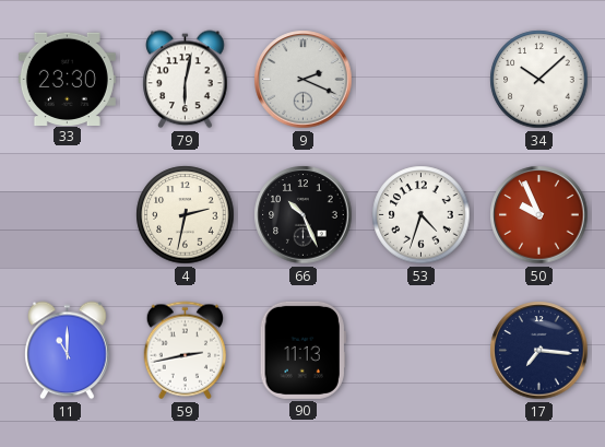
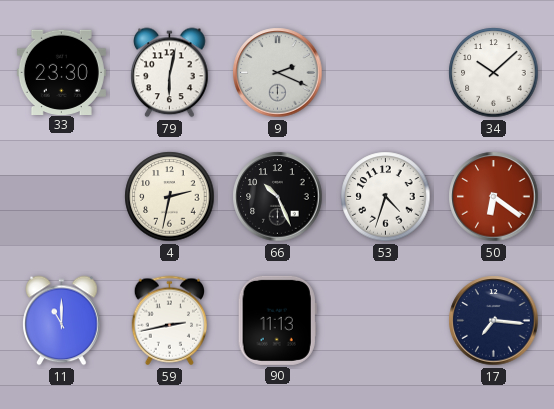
50: 9:56 -> 6:21
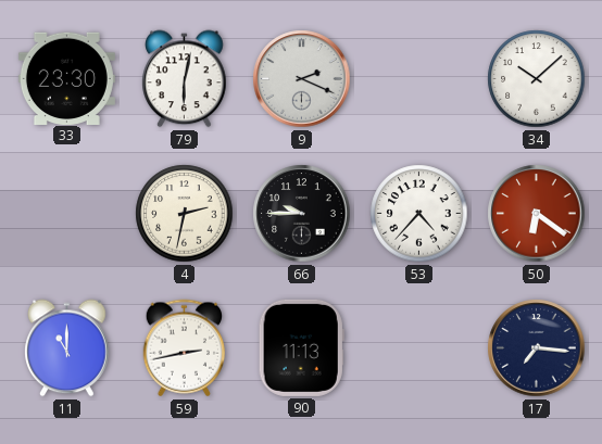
66: 10:26 -> 9:45
53: 4:33 -> 4:37
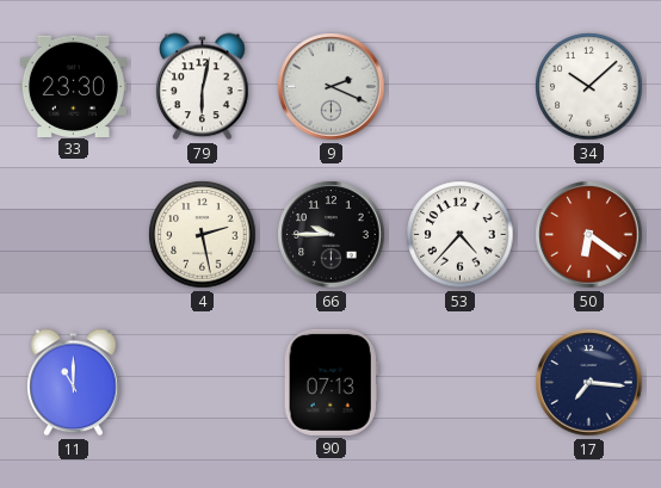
4: 2:32 -> 2:28
59: 2:43 -> none
90: 11:13 -> 07:13
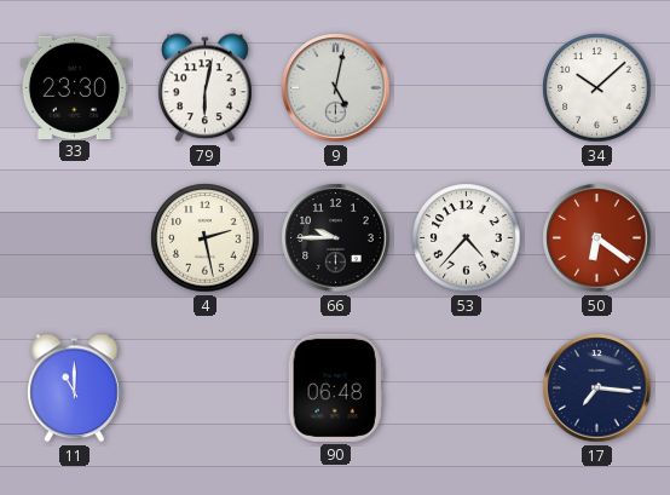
9: 2:19 -> 5:02
90: 07:13 -> 06:48
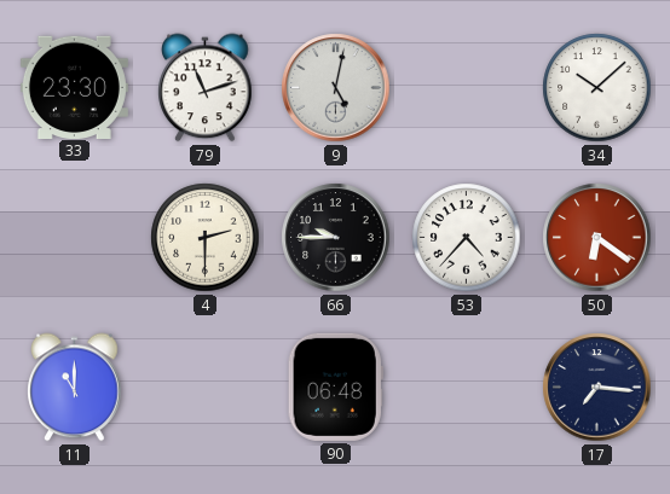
79: 6:02 -> 11:12
4: 2:28 -> 2:30
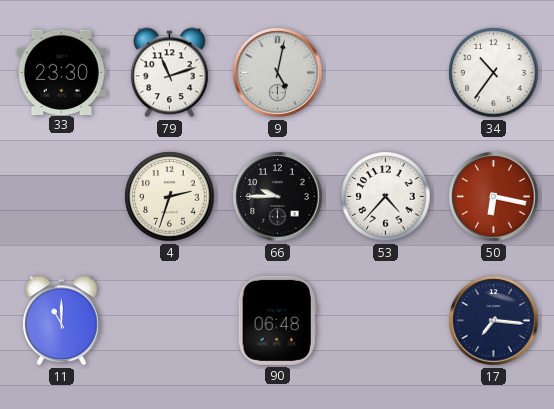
34: 10:08 -> 10:36
4: 2:30 -> 2:33
50: 6:21 -> 6:17
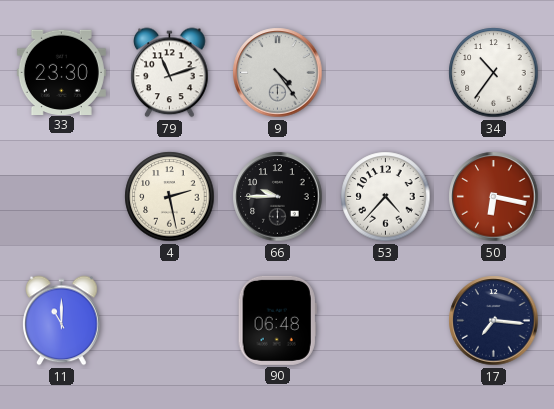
9: 5:02 -> 4:24
4: 2:33 -> 2:28
